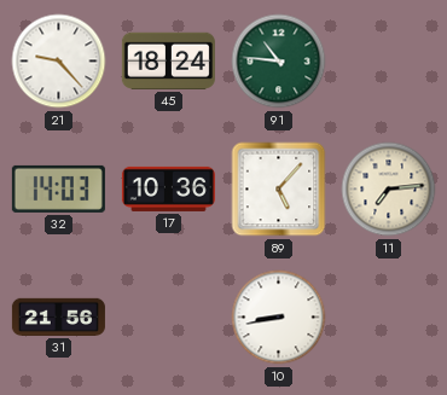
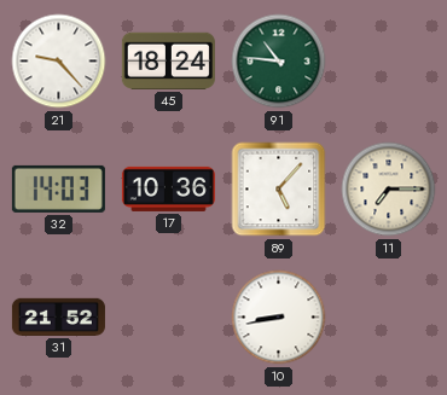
11: 7:14 -> 7:15
31: 21:56 -> 21:52
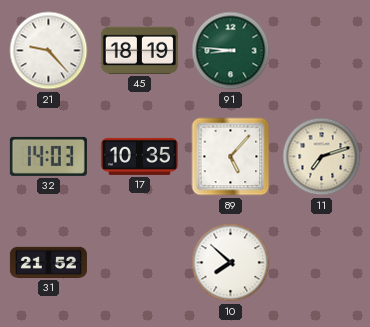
45: 18:24 -> 18:19
91: 10:46 -> 8:46
17: 10:36 -> 10:35
11: 7:15 -> 7:12
10: 8:43 -> 7:52
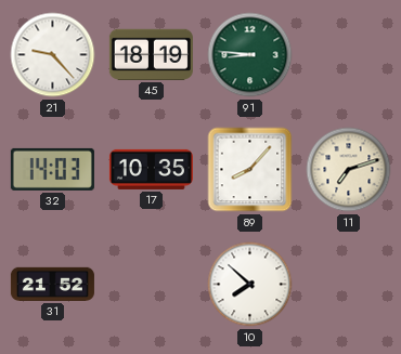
89: 5:07 -> 8:07
